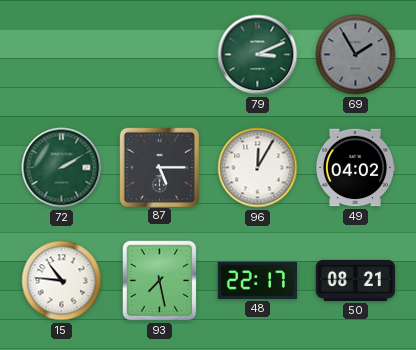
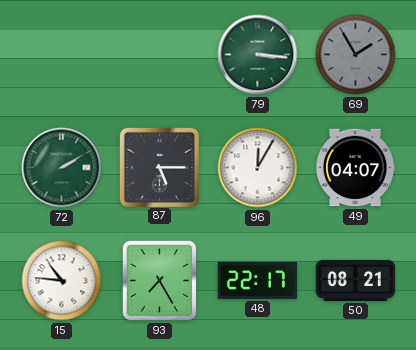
79: 3:11 -> 3:16
49: 04:02 -> 04:07
93: 7:28 -> 7:25
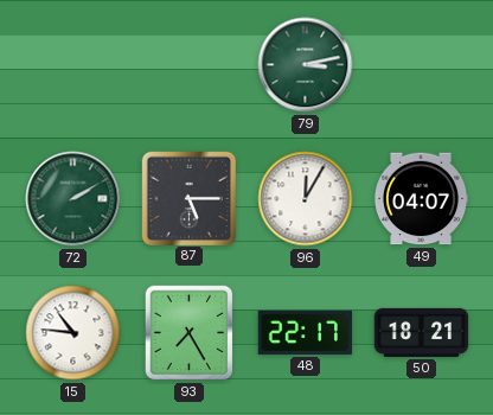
79: 3:16 -> 3:13
69: 1:55 -> none
50: 08:21 -> 18:21
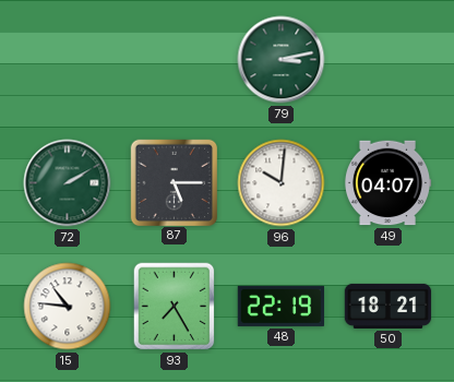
96: 12:05 -> 10:01
48: 22:17 -> 22:19
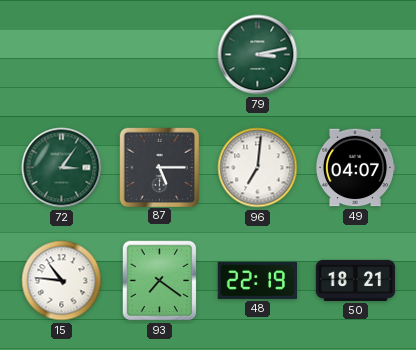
72: 2:10 -> 3:06
96: 10:01 -> 7:01
93: 7:25 -> 7:21
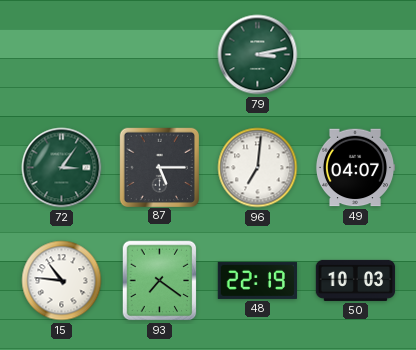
50: 18:21 -> 10:03
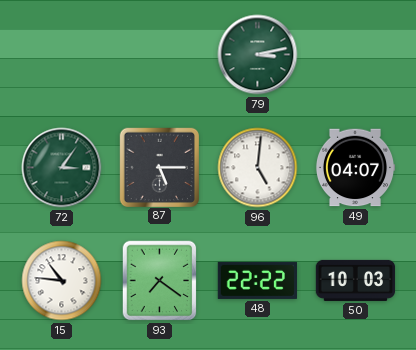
96: 7:01 -> 5:01
48: 22:19 -> 22:22
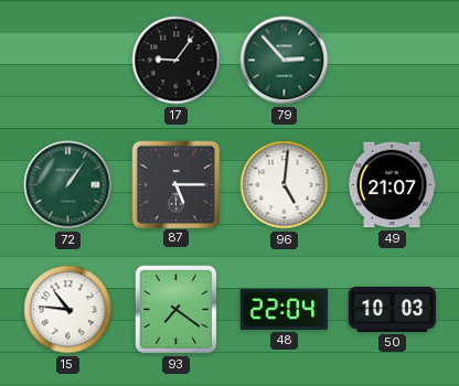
17: none -> 9:06
79: 3:13 -> 2:53
72: 3:06 -> 1:06
49: 04:07 -> 21:07
48: 22:22 -> 22:04
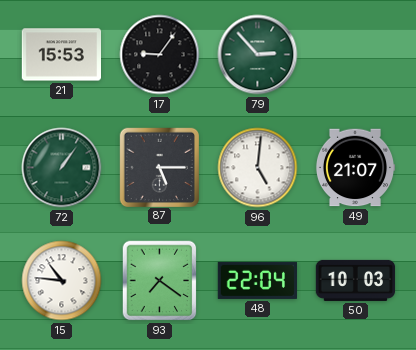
21: none -> 15:53
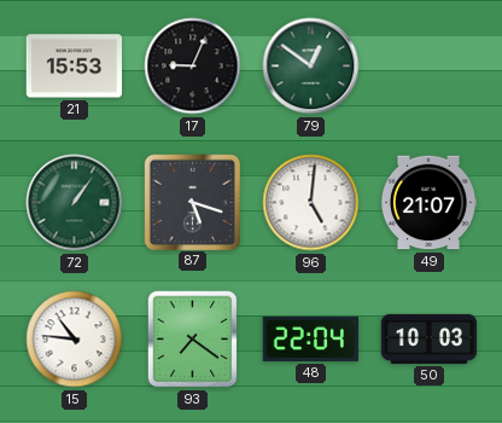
17: 9:06 -> 9:04
79: 2:53 -> 12:51
87: 5:15 -> 5:18
